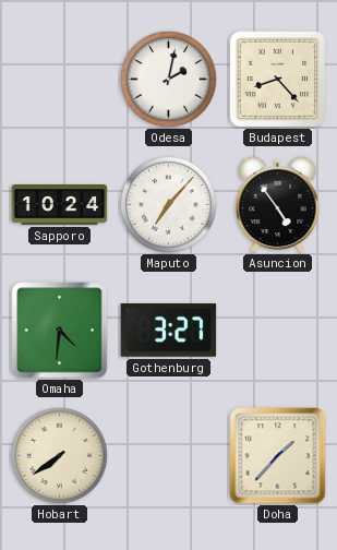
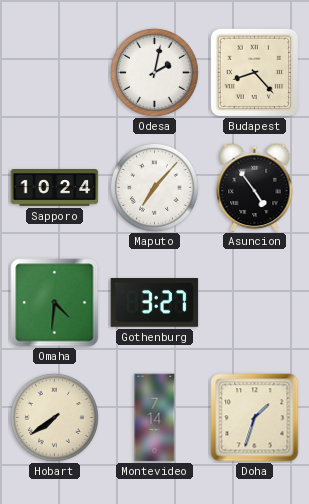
Montevideo: none -> 7:14
Doha: 1:37 -> 1:33
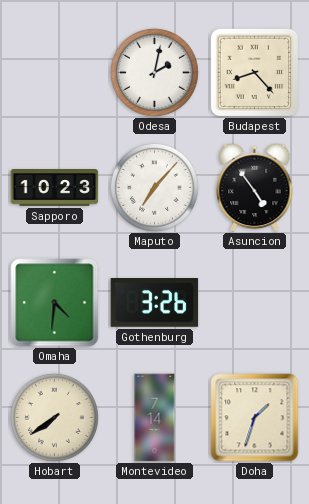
Sapporo: 10:24 -> 10:23
Gothenburg: 3:27 -> 3:26
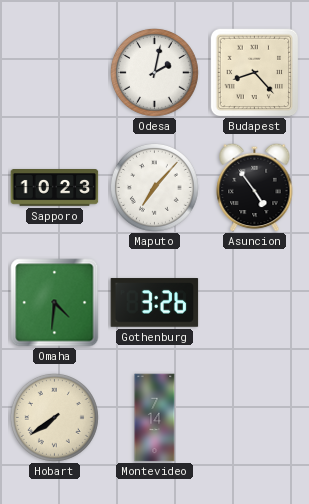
Doha: 1:33 -> none
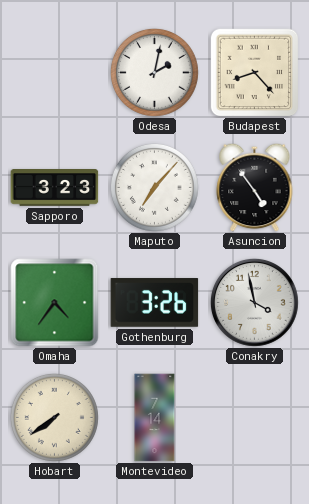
Sapporo: 10:23 -> 3:23
Omaha: 4:31 -> 4:36
Conakry: none -> 3:58
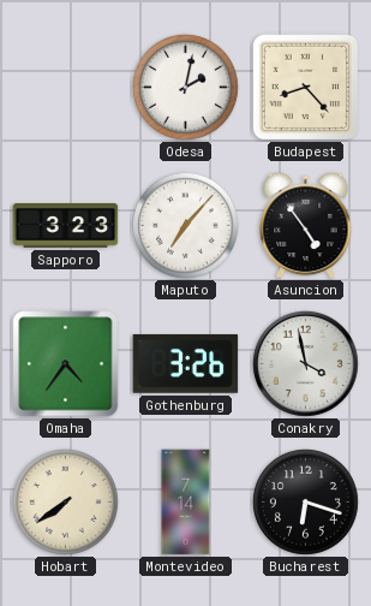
Bucharest: none -> 6:18
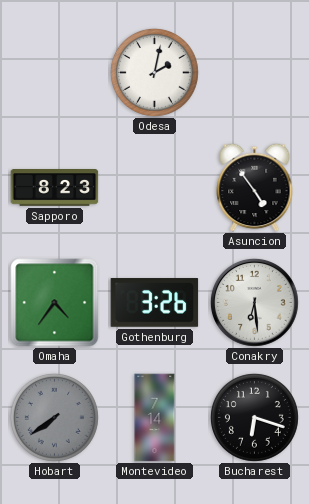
Budapest: 8:23 -> none
Sapporo: 3:23 -> 8:23
Maputo: 7:07 -> none
Conakry: 3:58 -> 6:29
Hobart dial: cream -> grey
